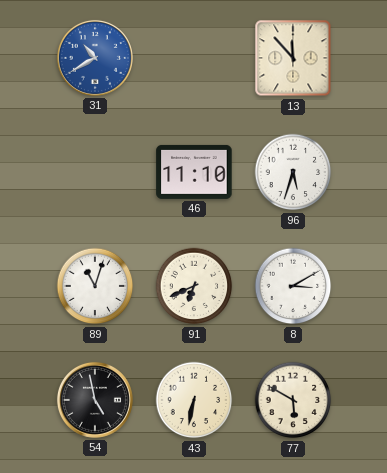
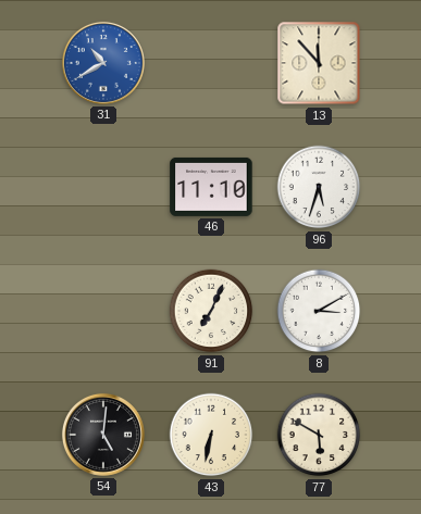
89: 11:03 -> none
91: 6:41 -> 7:04
54: 4:58 -> 5:01
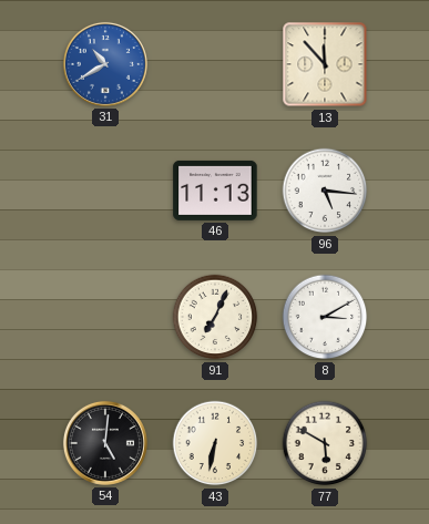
46: 11:10 -> 11:13
96: 5:33 -> 5:16
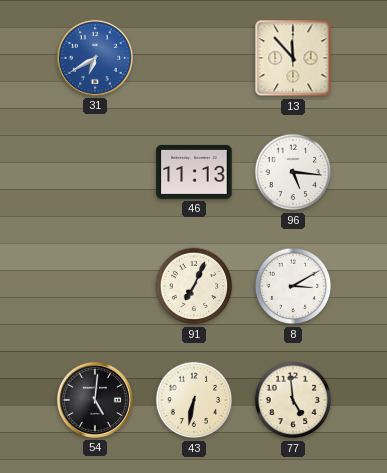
31: 10:40 -> 6:40
77: 5:50 -> 4:59
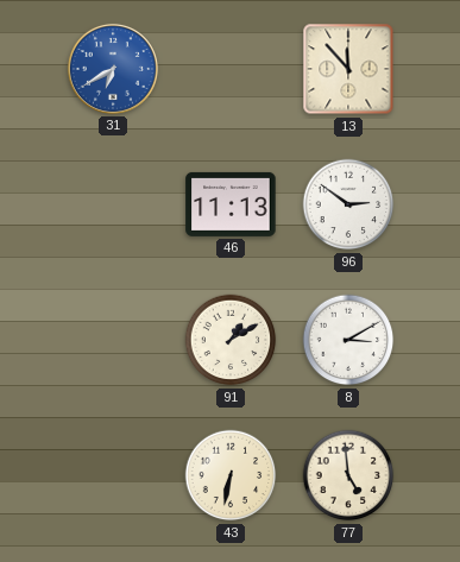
96: 5:16 -> 2:51
91: 7:04 -> 1:10
54: 5:01 -> none
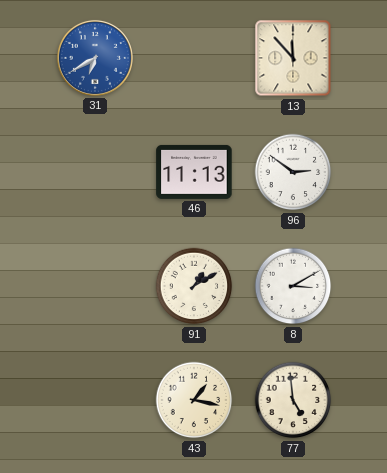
43: 6:32 -> 1:17
